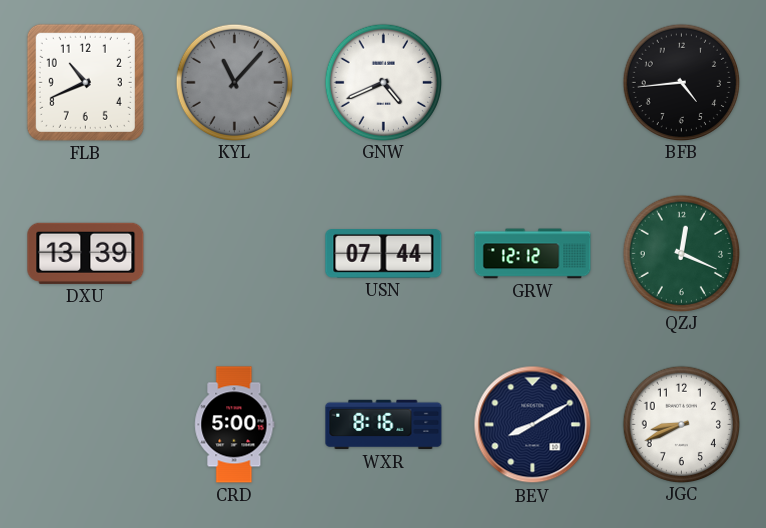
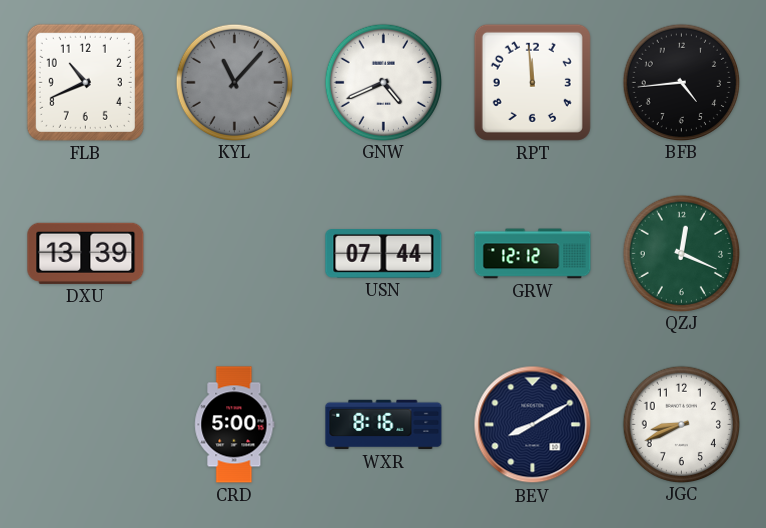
RPT: none -> 11:59
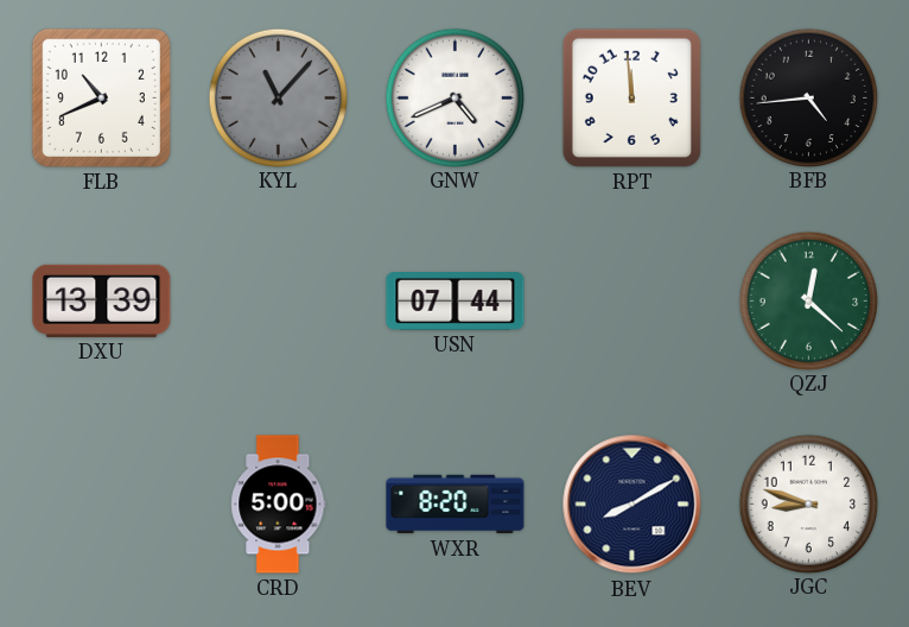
GRW: 12:12 -> none
QZJ: 12:19 -> 12:22
WXR: 8:16 -> 8:20
JGC: 8:41 -> 8:48
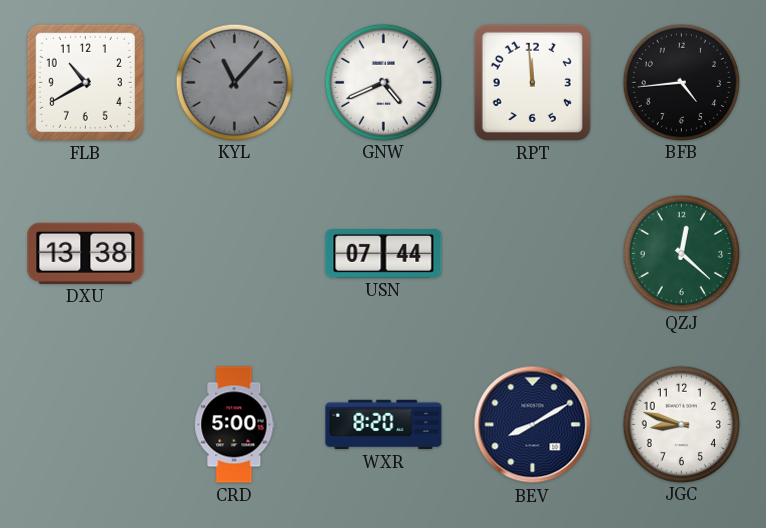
FLB: 10:41 -> 10:40
DXU: 13:39 -> 13:38
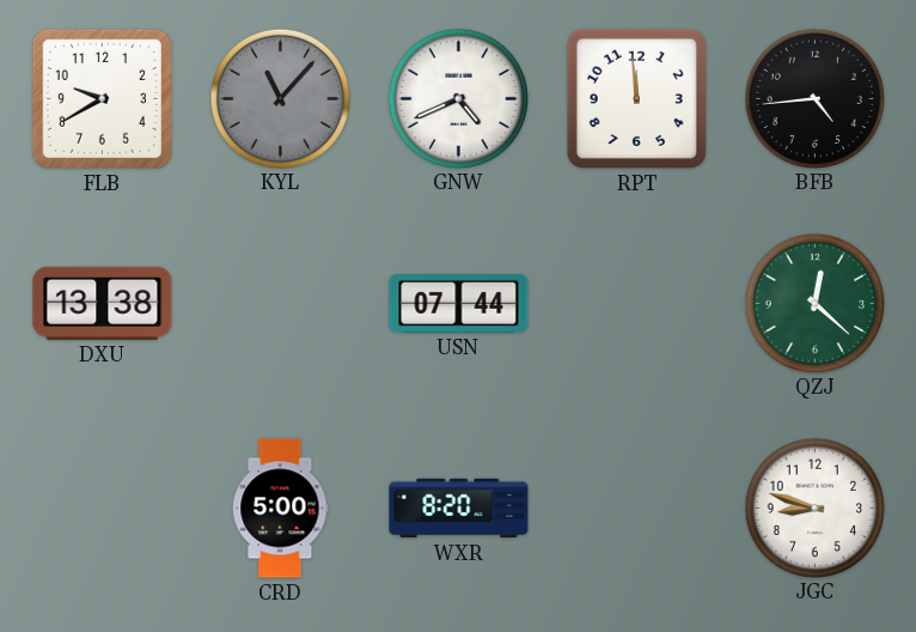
FLB: 10:40 -> 9:40
BEV: 8:10 -> none
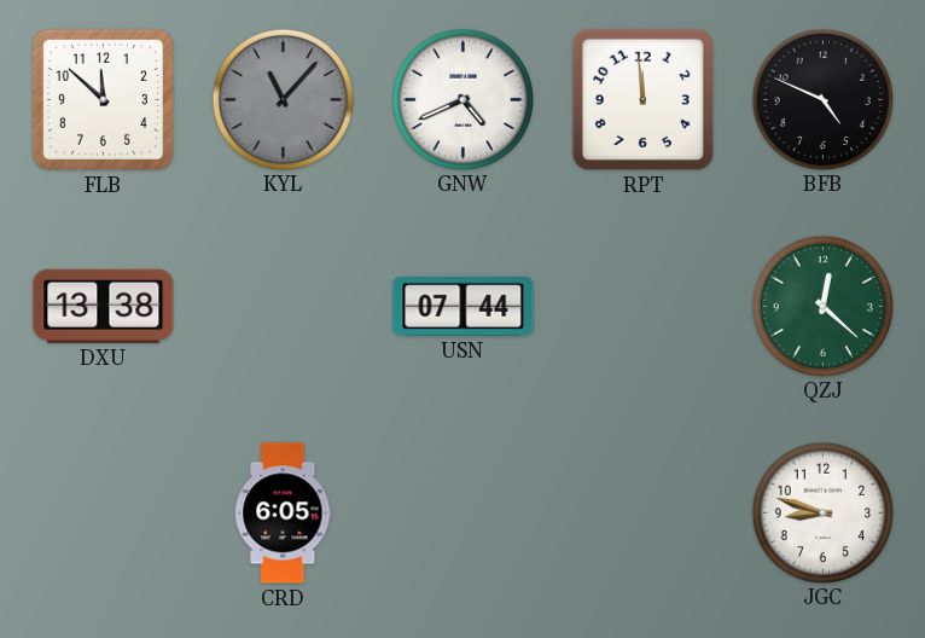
FLB: 9:40 -> 11:52
BFB: 4:44 -> 4:49
CRD: 5:00 -> 6:05
WXR: 8:20 -> none
